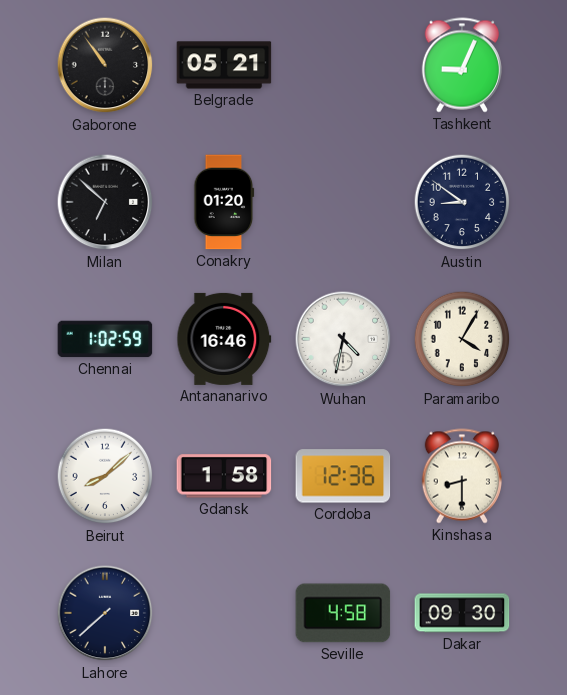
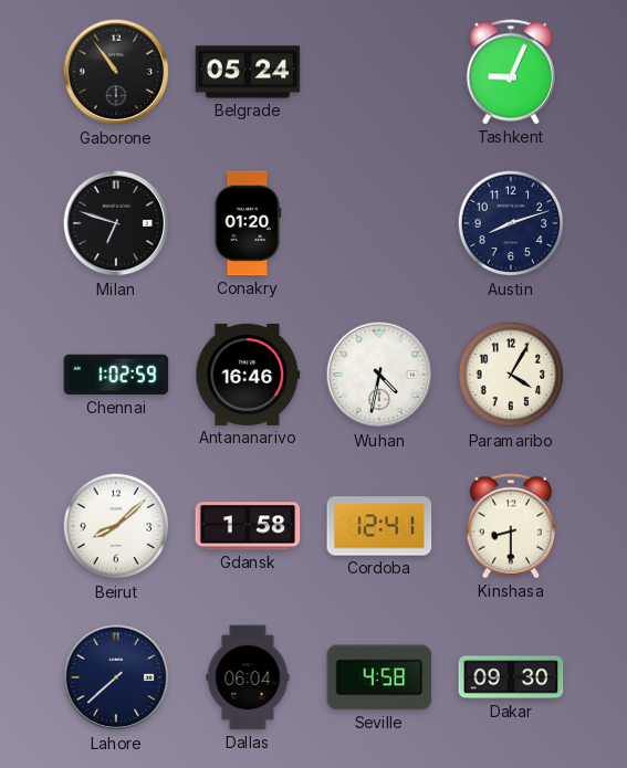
Belgrade: 05:21 -> 05:24
Milan: 6:52 -> 6:48
Austin: 8:51 -> 8:12
Cordoba: 12:36 -> 12:41
Dallas: none -> 06:04
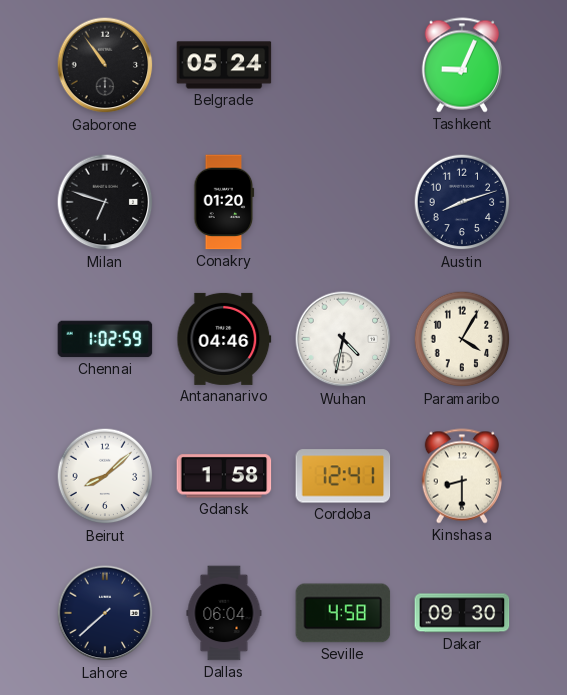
Antananarivo: 16:46 -> 04:46
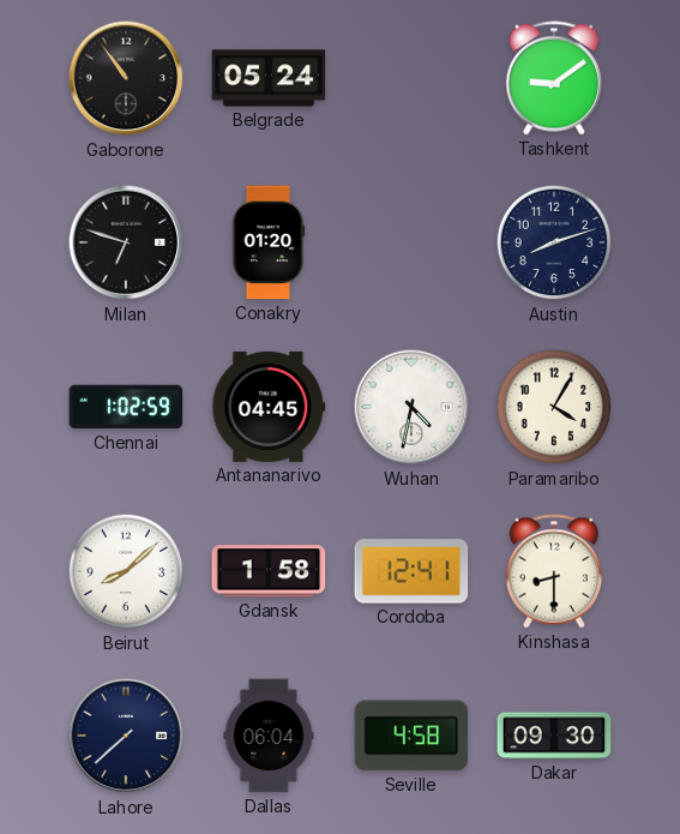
Tashkent: 9:04 -> 9:09
Antananarivo: 04:46 -> 04:45
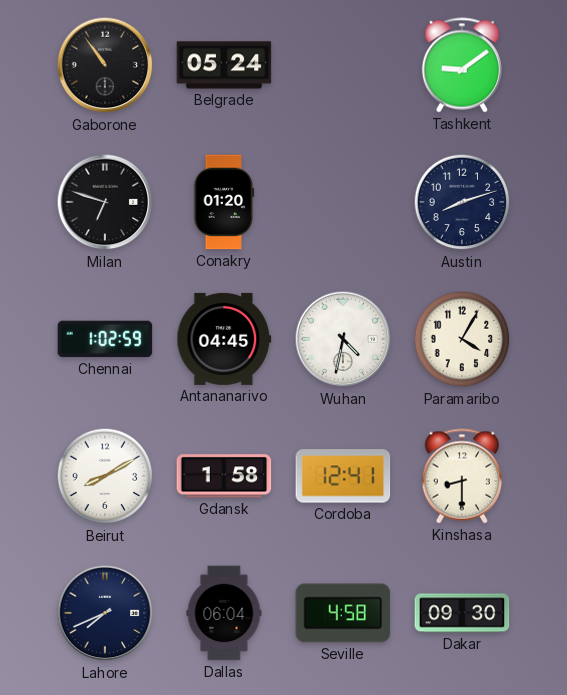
Beirut: 8:08 -> 8:10
Lahore: 7:38 -> 7:41
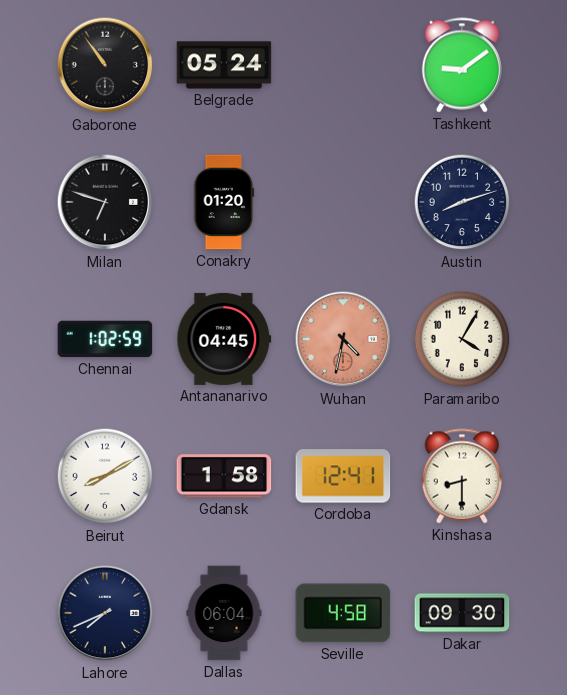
Wuhan dial: white -> salmon
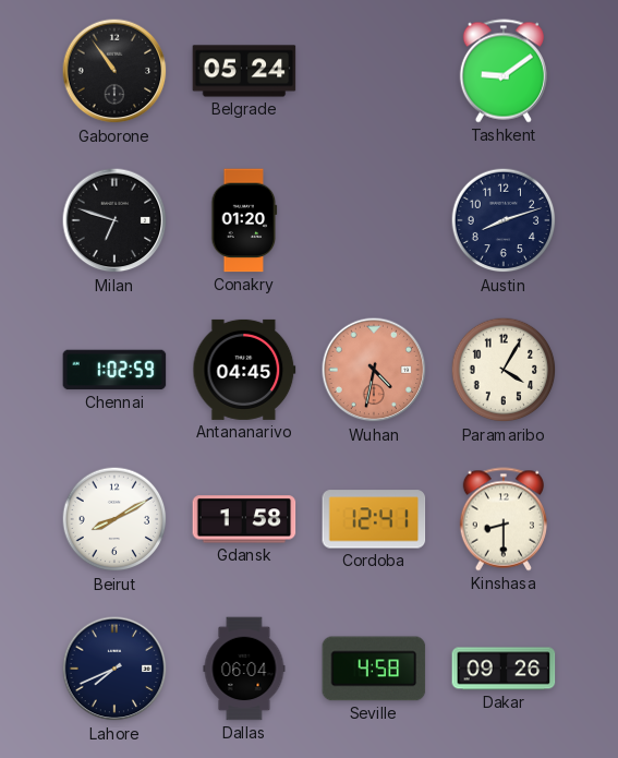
Dakar: 09:30 -> 09:26
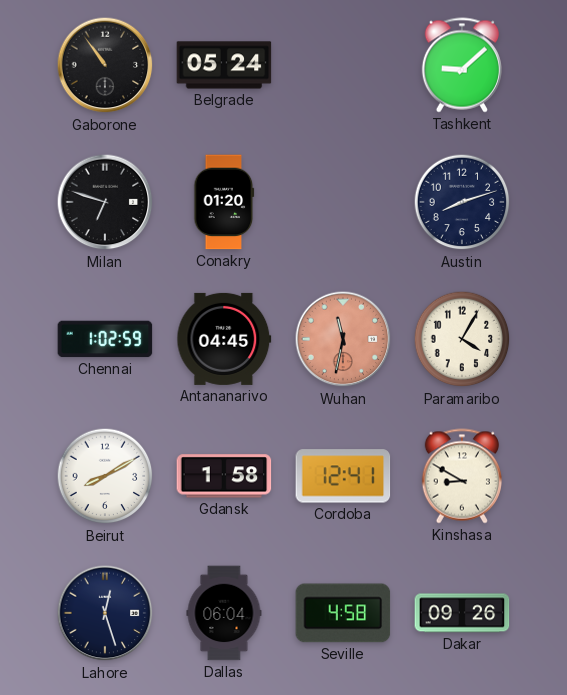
Tashkent: 9:09 -> 9:08
Wuhan: 4:32 -> 11:32
Kinshasa: 8:30 -> 8:50
Lahore: 7:41 -> 12:27
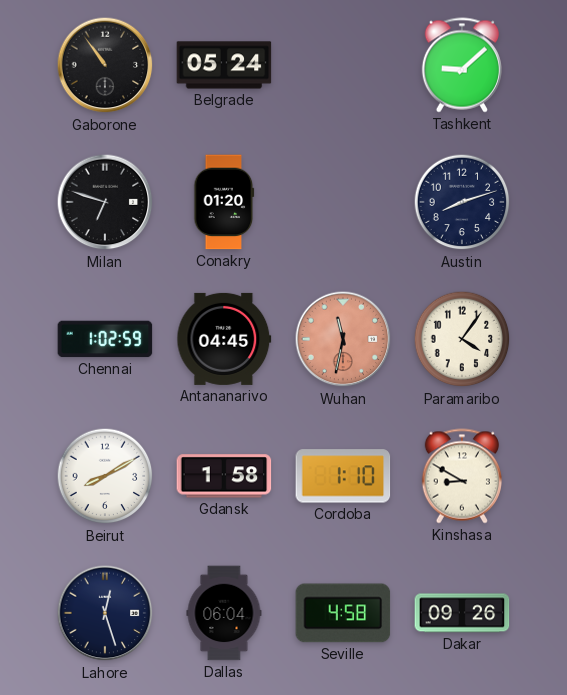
Paramaribo: 4:05 -> 4:06
Cordoba: 12:41 -> 1:10
